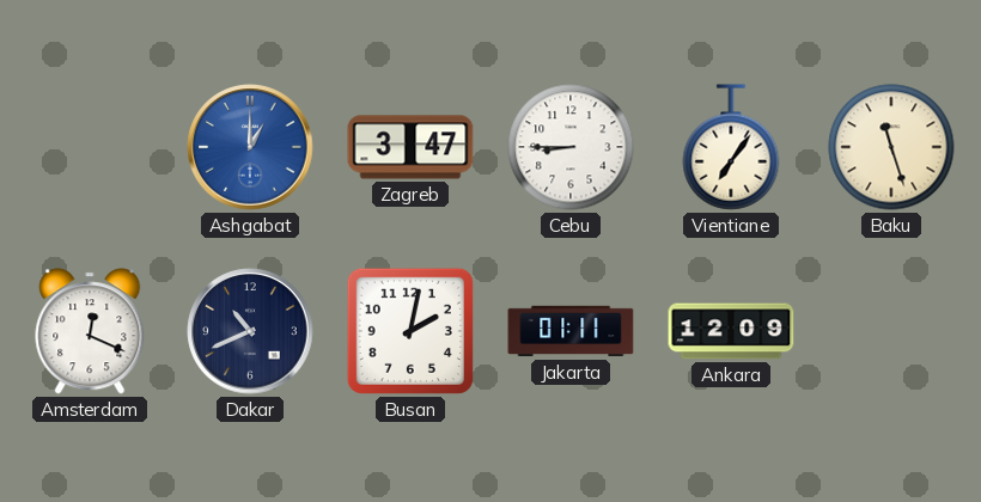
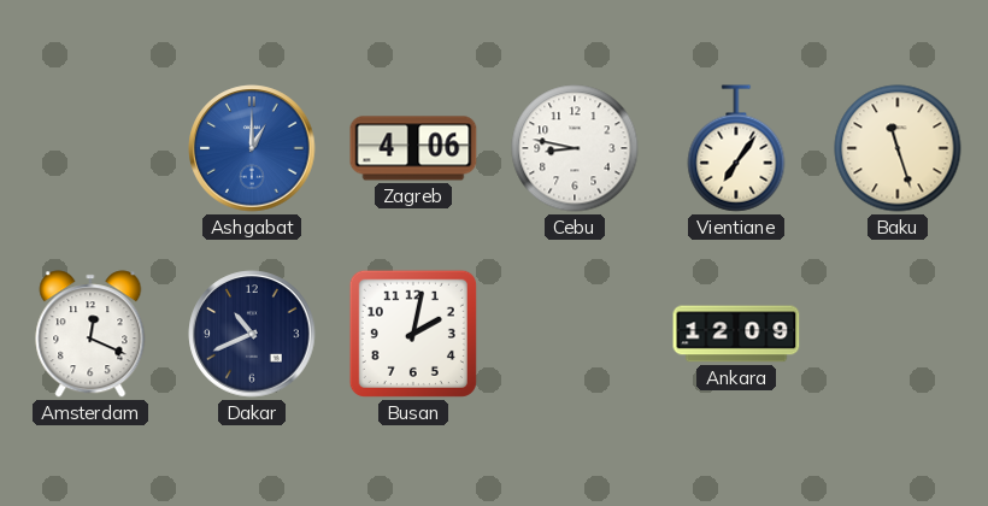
Zagreb: 3:47 -> 4:06
Cebu: 8:45 -> 8:47
Jakarta: 01:11 -> none
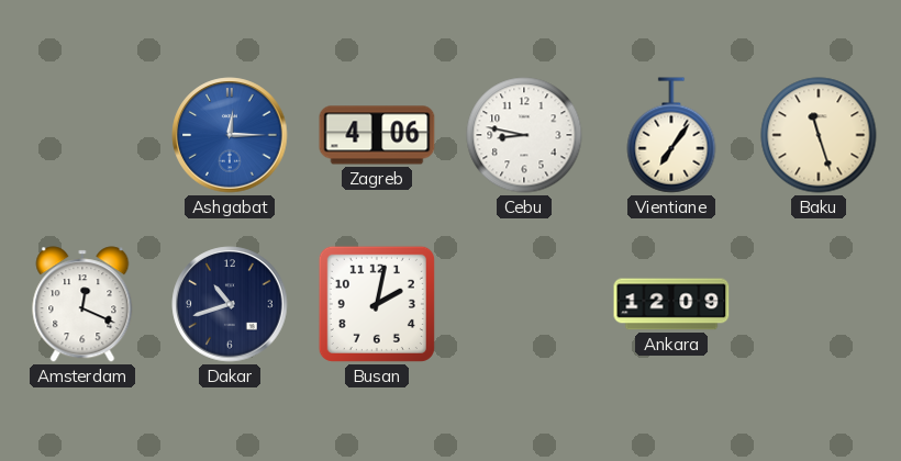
Ashgabat: 1:00 -> 12:15
Dakar: 10:41 -> 10:42
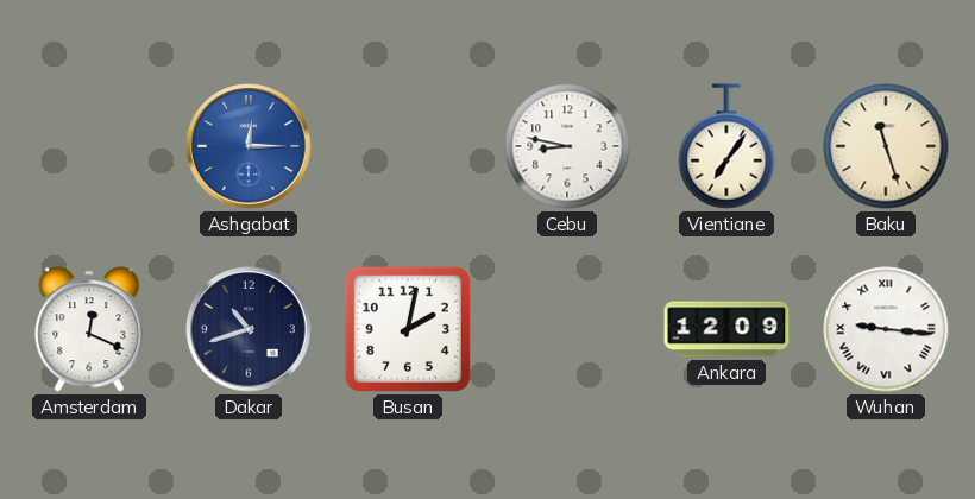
Zagreb: 4:06 -> none
Wuhan: none -> 9:16
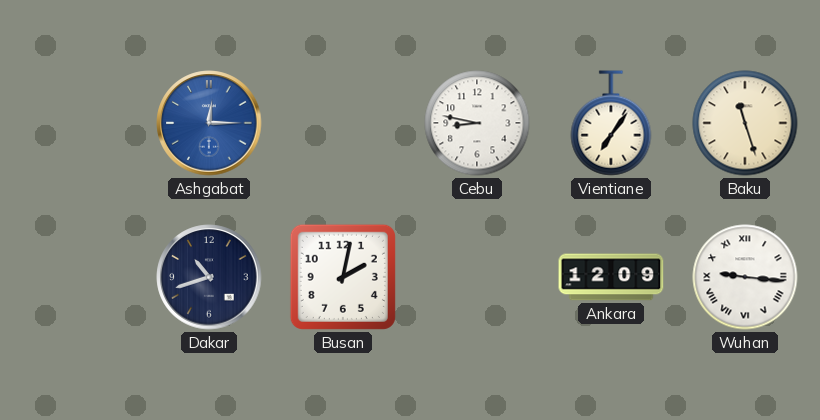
Amsterdam: 12:19 -> none
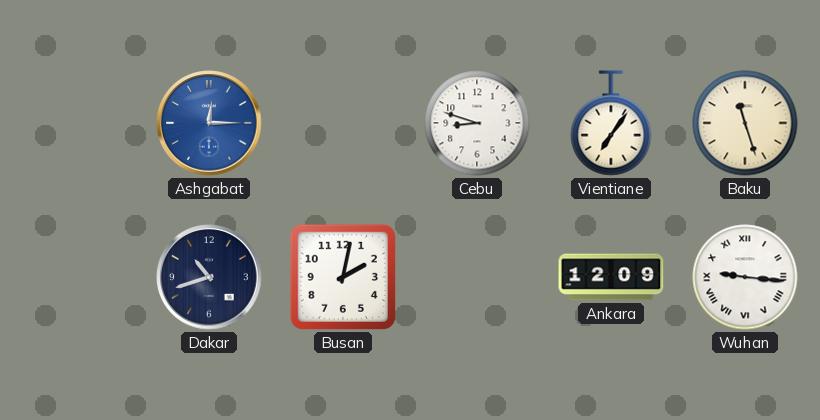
Cebu: 8:47 -> 8:48
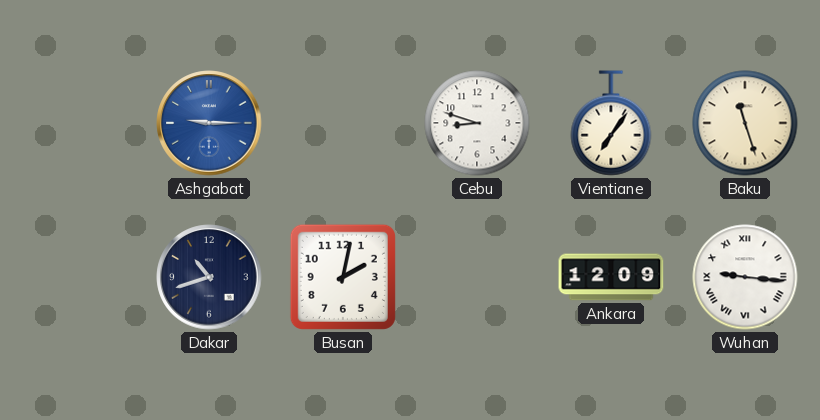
Ashgabat: 12:15 -> 9:15
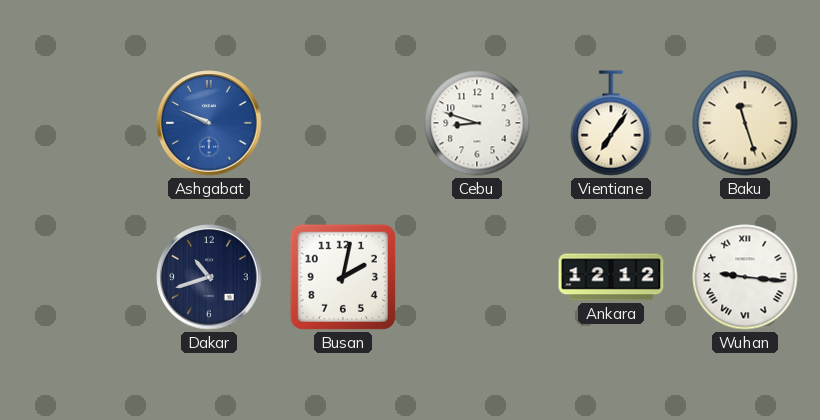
Ashgabat: 9:15 -> 9:49
Ankara: 12:09 -> 12:12
